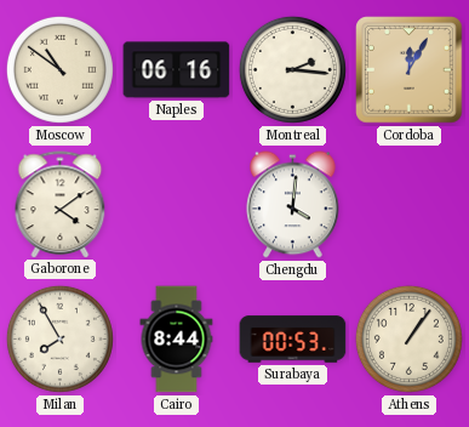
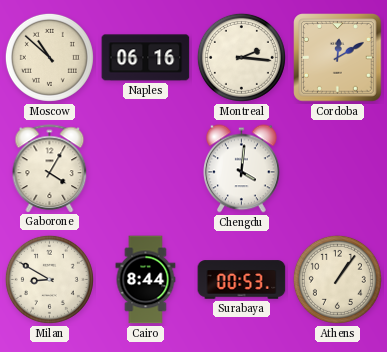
Moscow: 10:51 -> 10:52
Cordoba: 12:05 -> 12:10
Gaborone: 4:09 -> 4:05
Milan: 7:55 -> 8:50
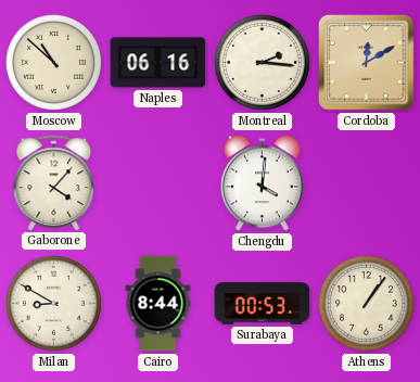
Gaborone: 4:05 -> 4:07
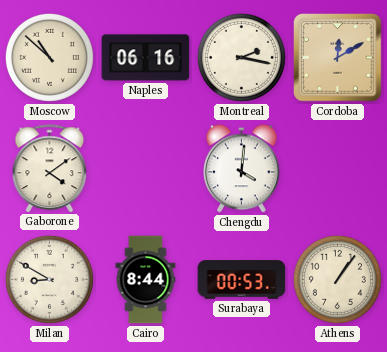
Montreal: 2:16 -> 2:17
Gaborone: 4:07 -> 4:09
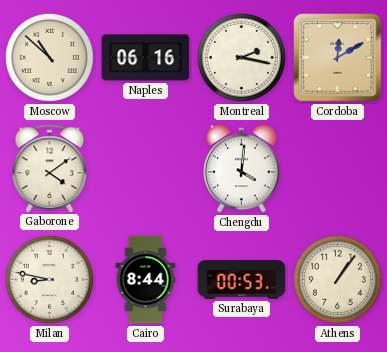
Milan: 8:50 -> 8:47
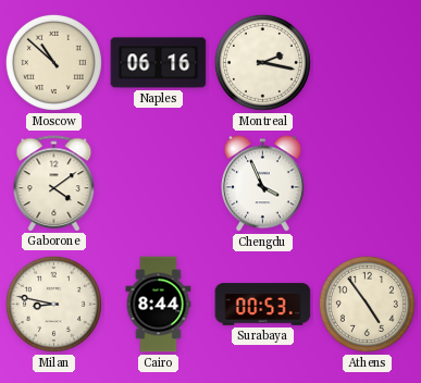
Cordoba: 12:10 -> none
Chengdu: 4:01 -> 3:56
Athens: 1:06 -> 4:54
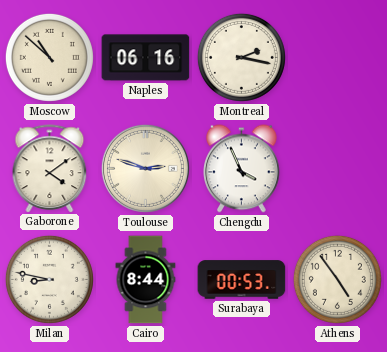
Toulouse: none -> 2:48
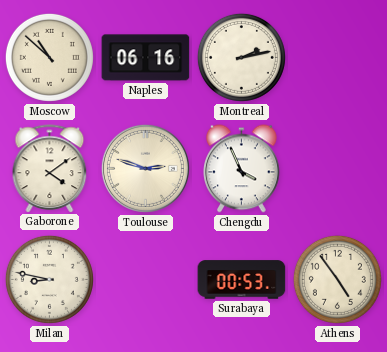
Montreal: 2:17 -> 2:13
Cairo: 8:44 -> none
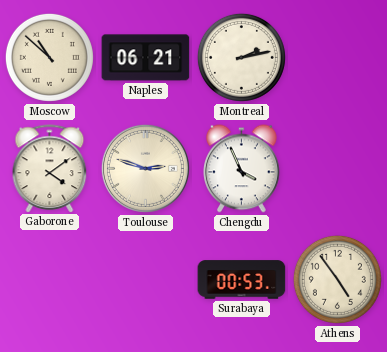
Naples: 06:16 -> 06:21
Milan: 8:47 -> none
